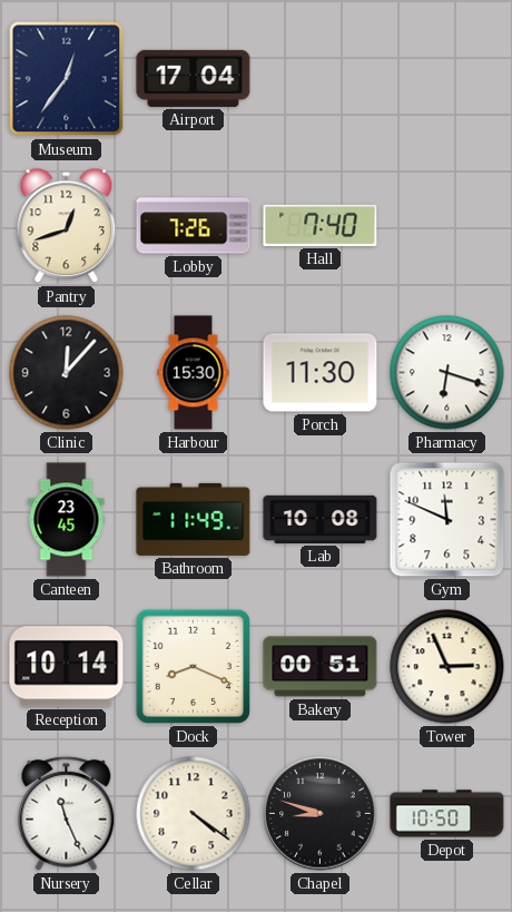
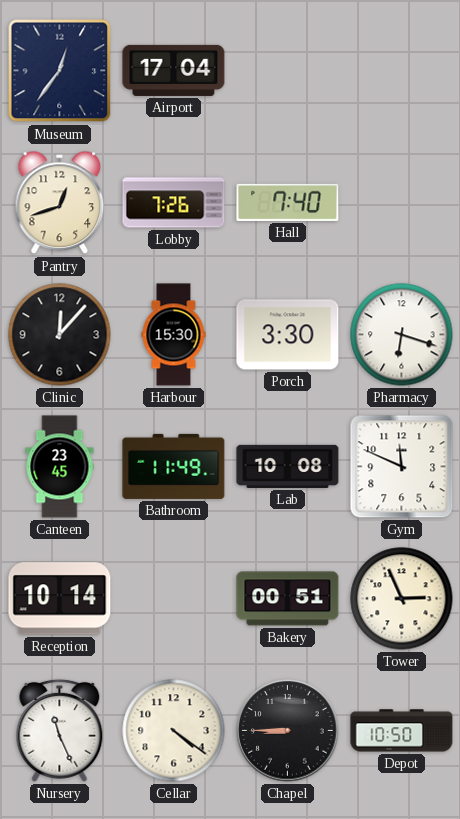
Porch: 11:30 -> 3:30
Dock: 8:19 -> none
Chapel: 8:48 -> 8:45
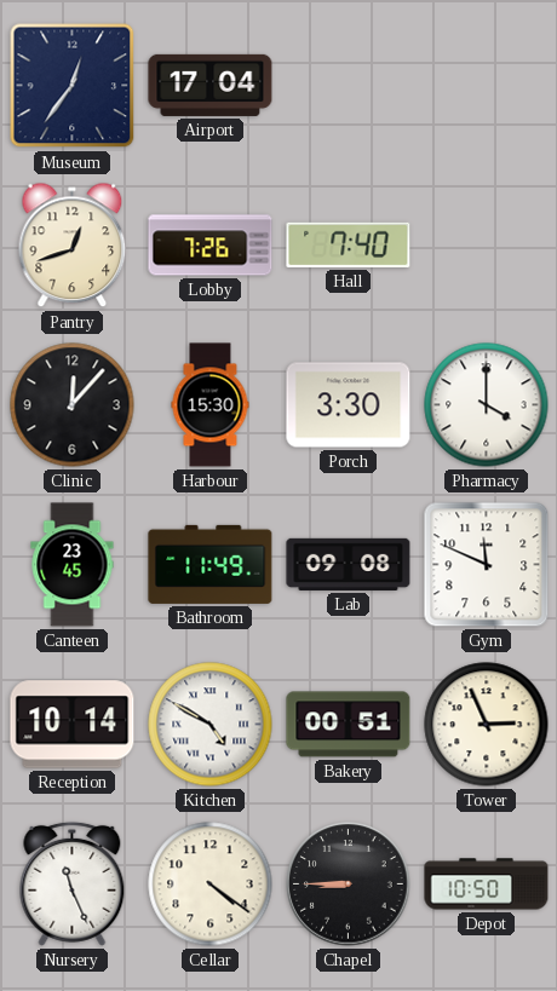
Pharmacy: 6:18 -> 4:00
Lab: 10:08 -> 09:08
Kitchen: none -> 4:50
